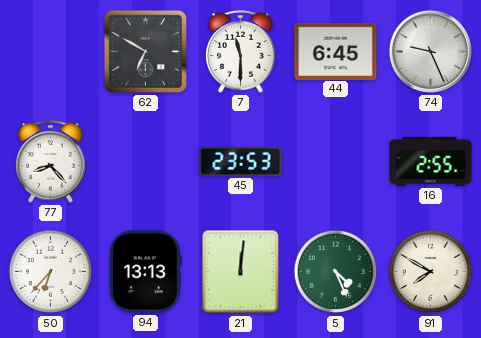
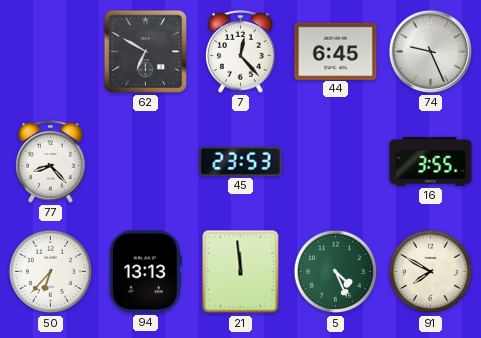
7: 11:30 -> 12:23
16: 2:55 -> 3:55
21: 12:01 -> 11:59
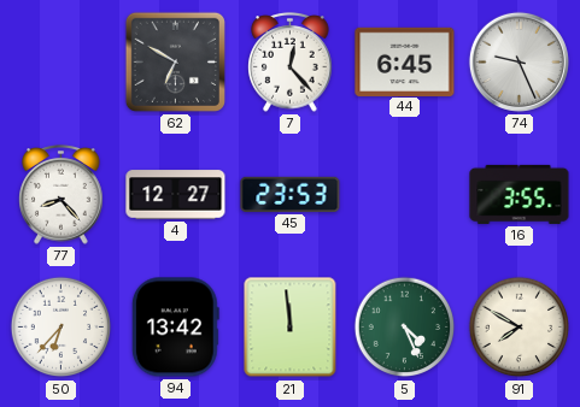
4: none -> 12:27
94: 13:13 -> 13:42
